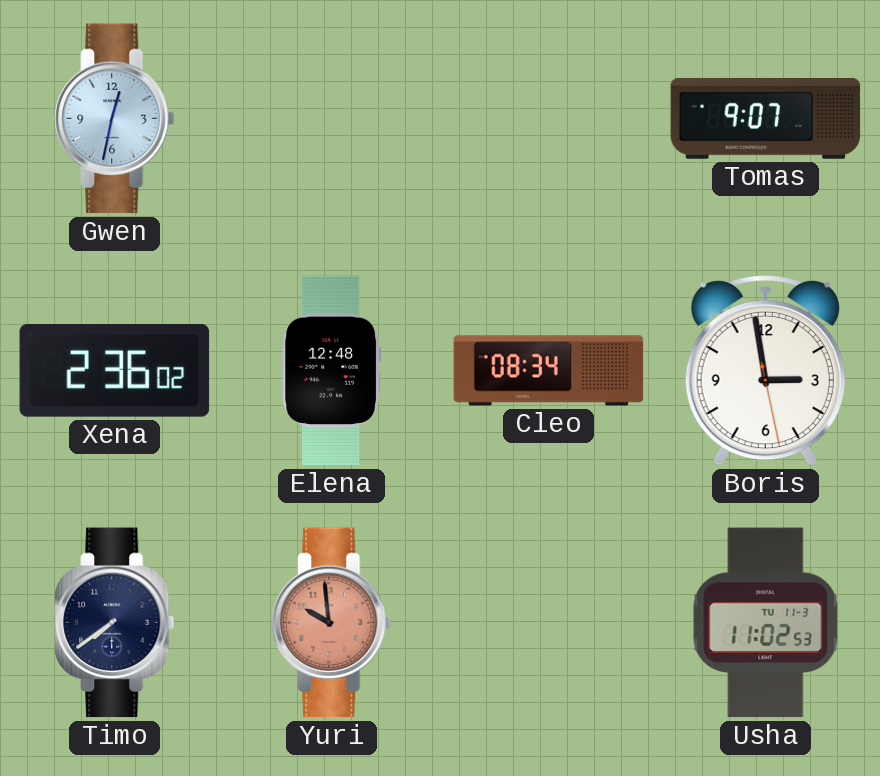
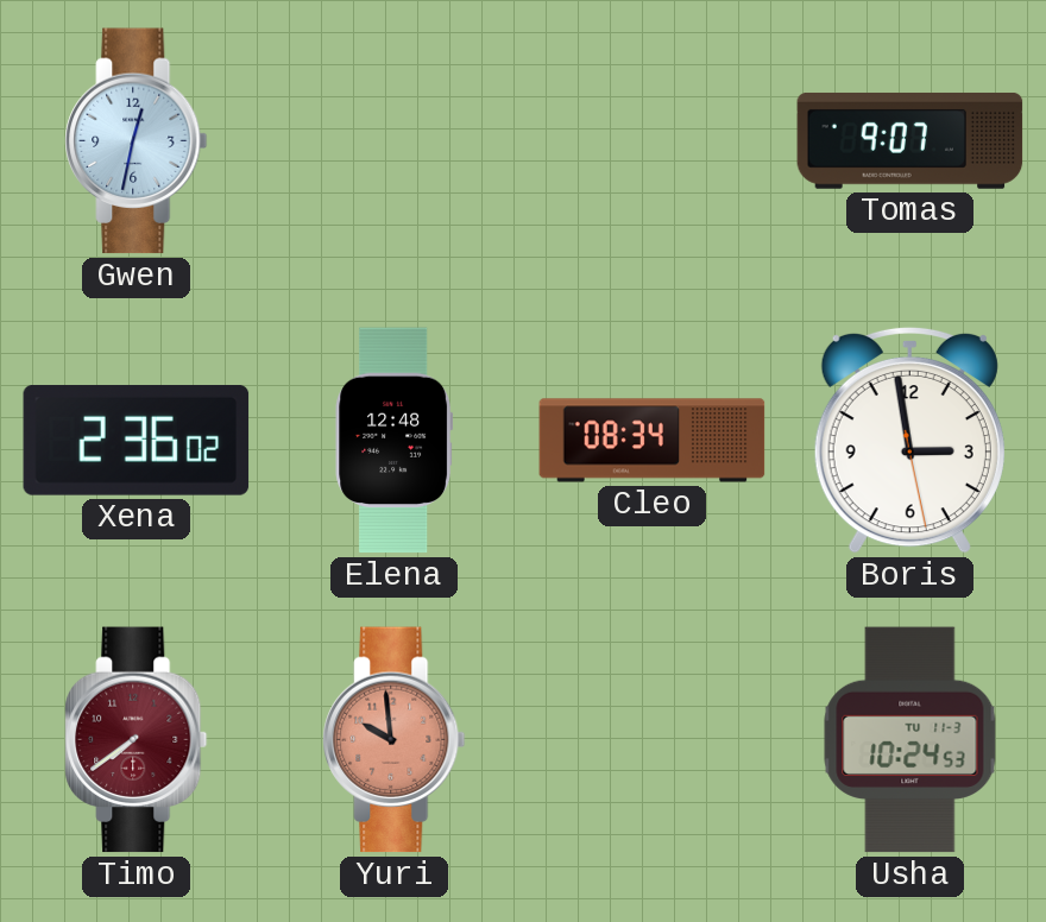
Timo dial: navy -> burgundy
Usha: 11:02 -> 10:24
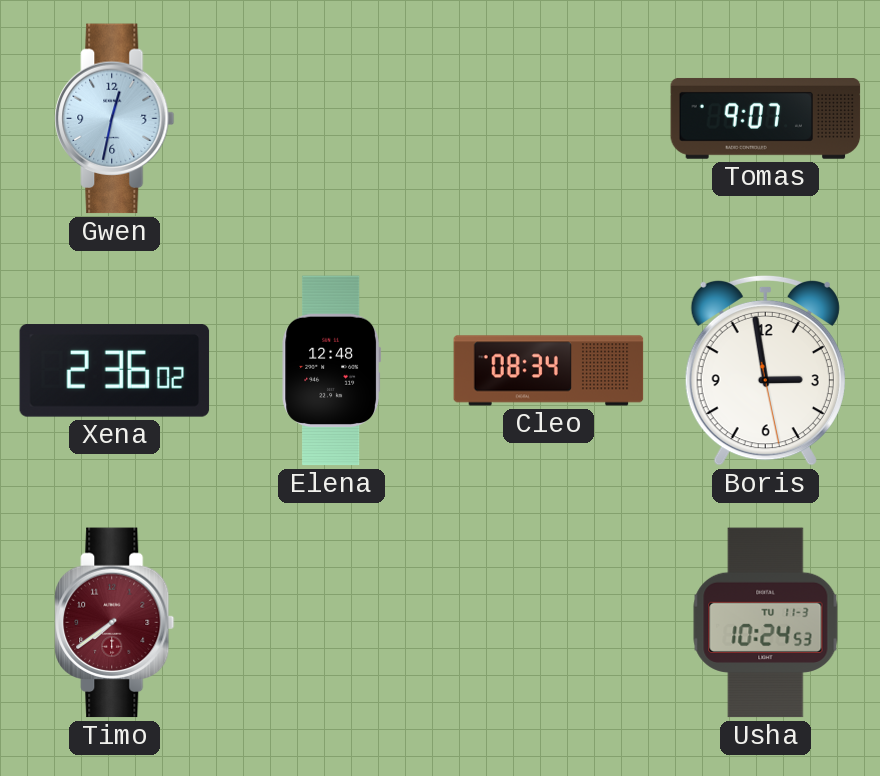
Yuri: 9:59 -> none
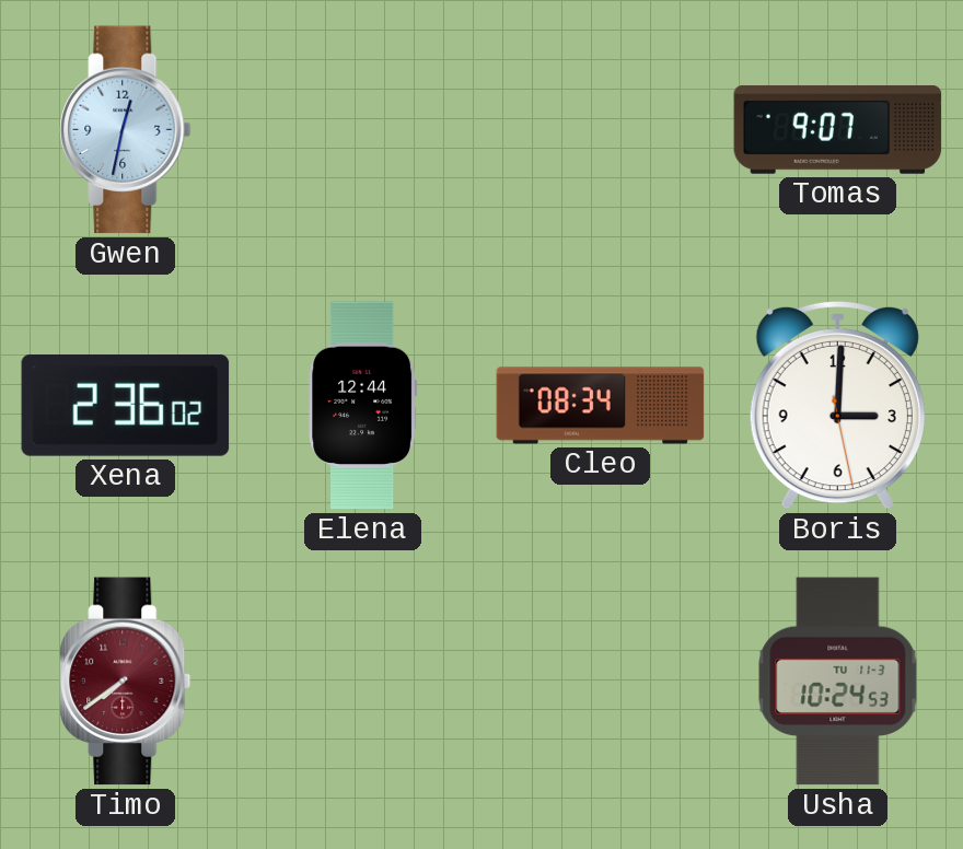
Elena: 12:48 -> 12:44
Boris: 2:58 -> 3:00
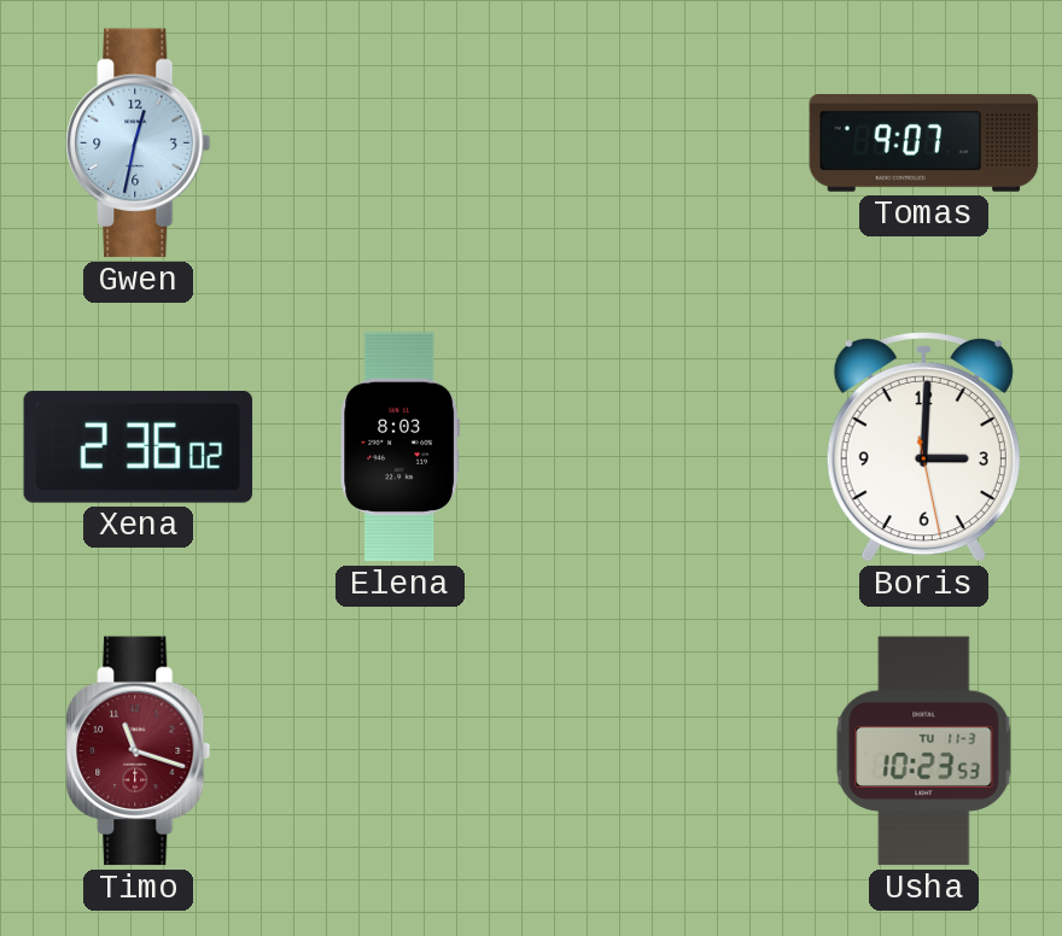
Elena: 12:44 -> 8:03
Cleo: 08:34 -> none
Timo: 7:39 -> 11:18
Usha: 10:24 -> 10:23
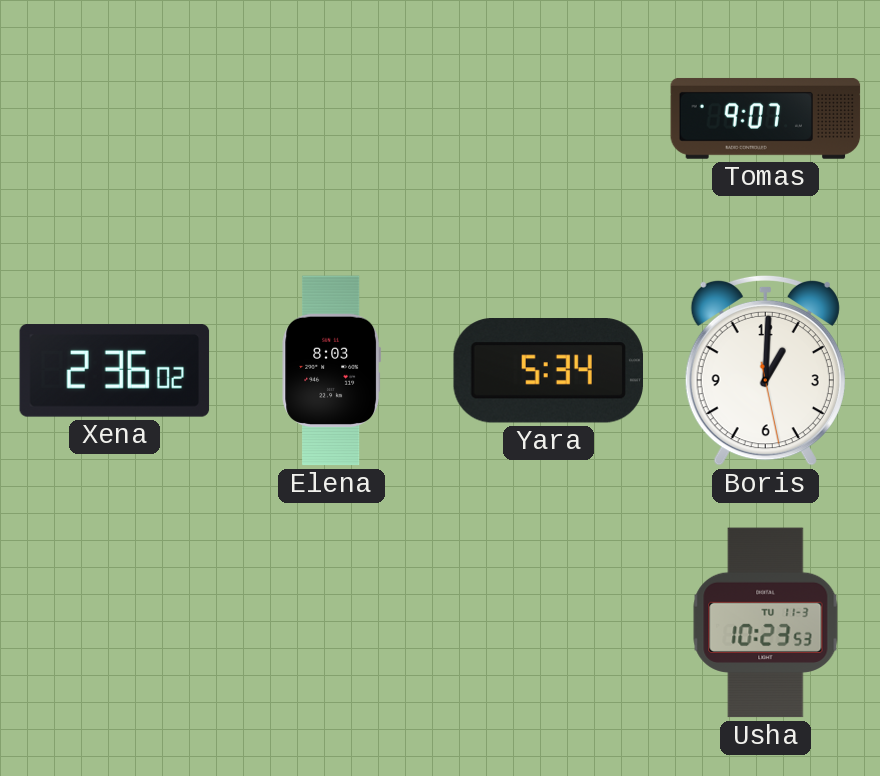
Gwen: 12:32 -> none
Yara: none -> 5:34
Boris: 3:00 -> 1:00
Timo: 11:18 -> none
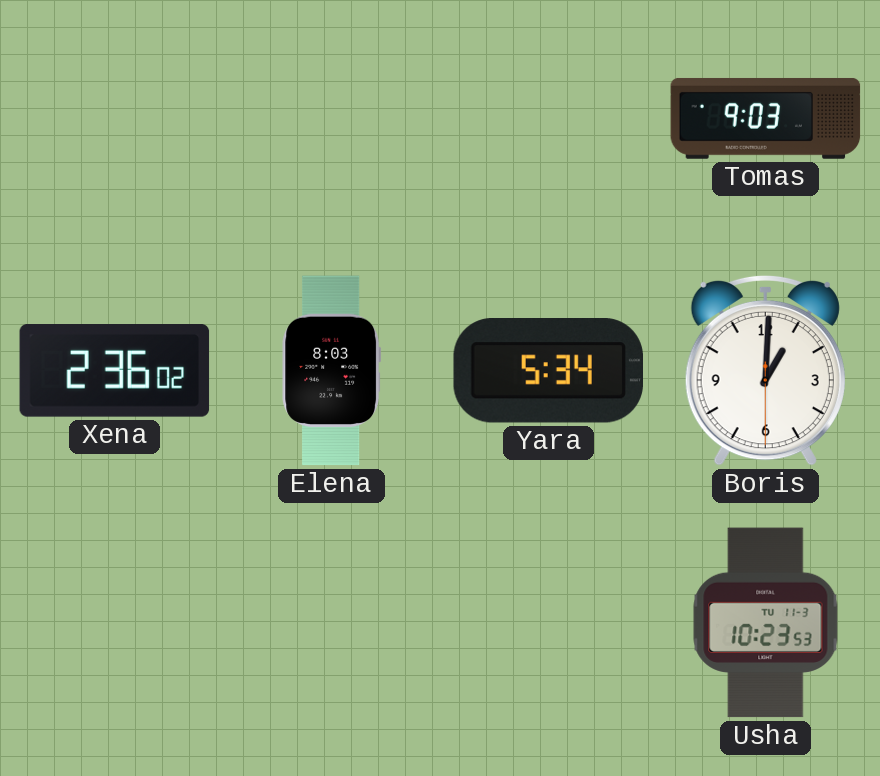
Tomas: 9:07 -> 9:03
Boris: 1:00:28 -> 1:00:30
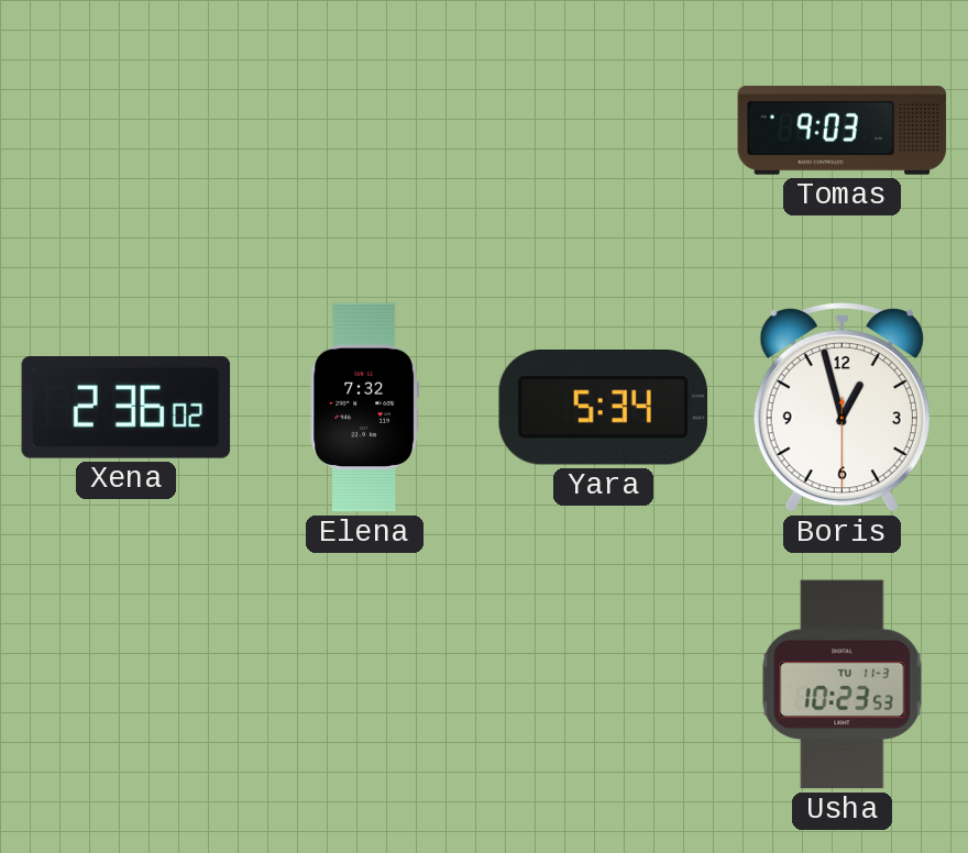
Elena: 8:03 -> 7:32
Boris: 1:00 -> 12:57
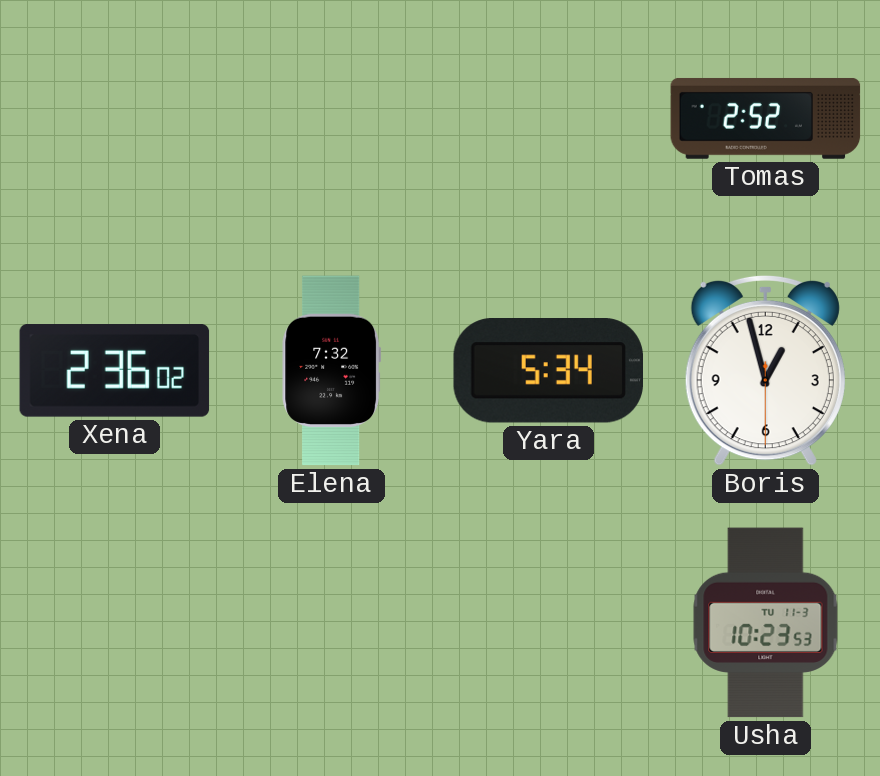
Tomas: 9:03 -> 2:52
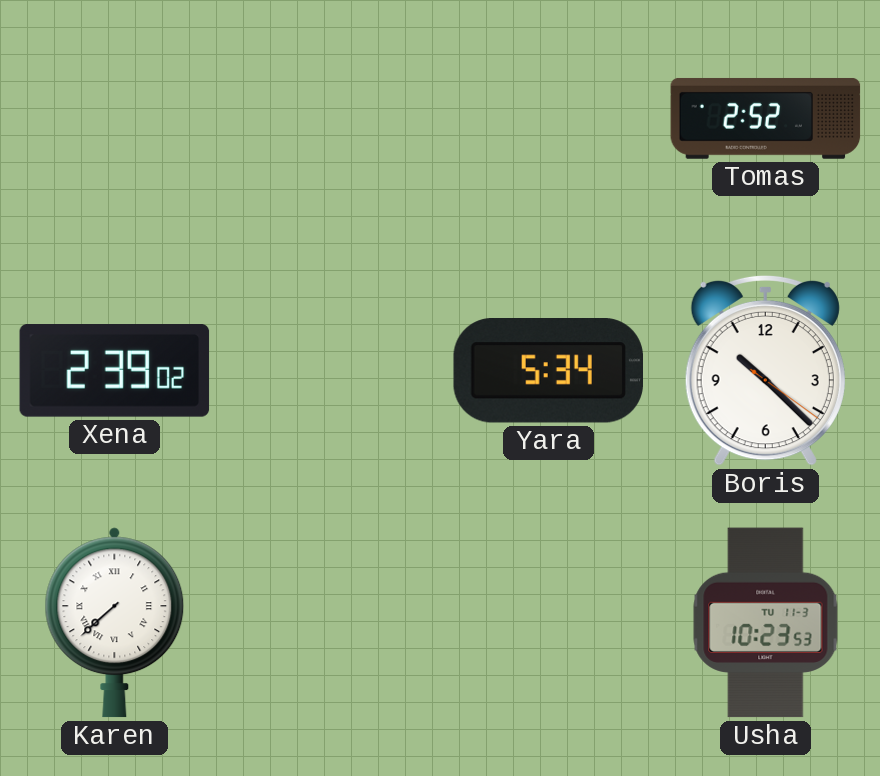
Xena: 2:36 -> 2:39
Elena: 7:32 -> none
Boris: 12:57 -> 10:22
Karen: none -> 7:38
